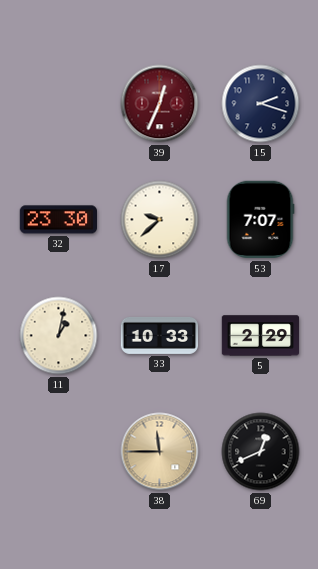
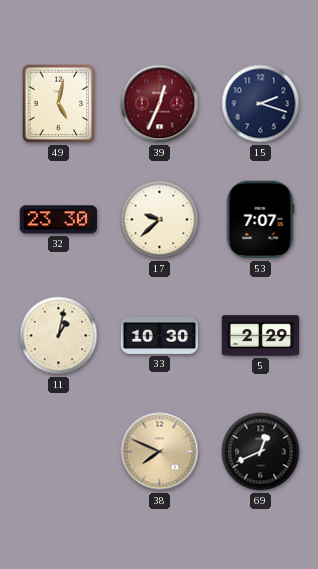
49: none -> 5:02
33: 10:33 -> 10:30
38: 11:45 -> 7:49
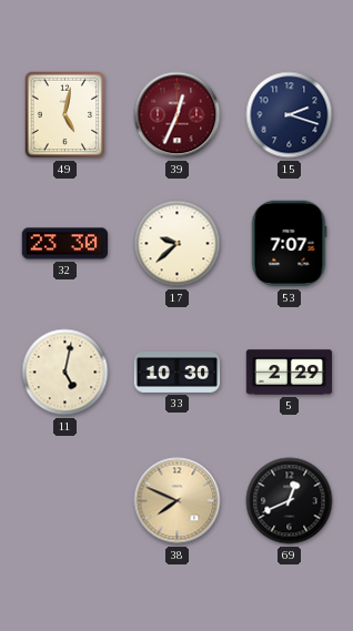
11: 1:02 -> 5:02
